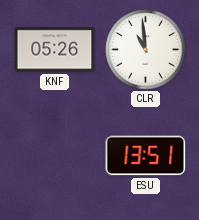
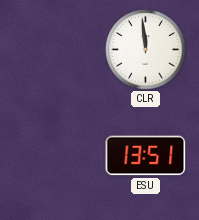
KNF: 05:26 -> none
CLR: 10:59 -> 11:59
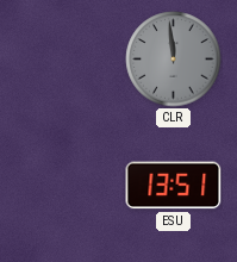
CLR dial: white -> grey
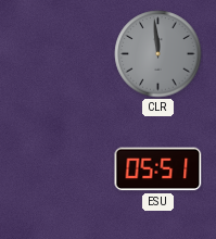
ESU: 13:51 -> 05:51
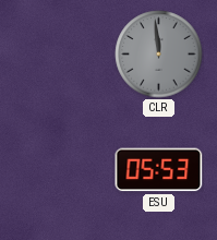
ESU: 05:51 -> 05:53
